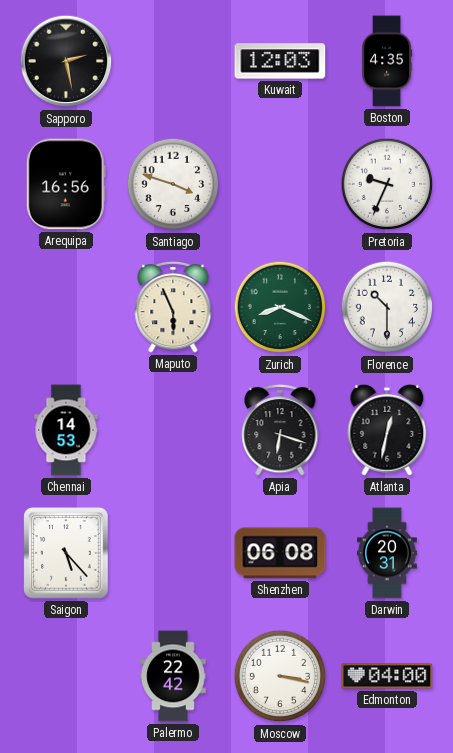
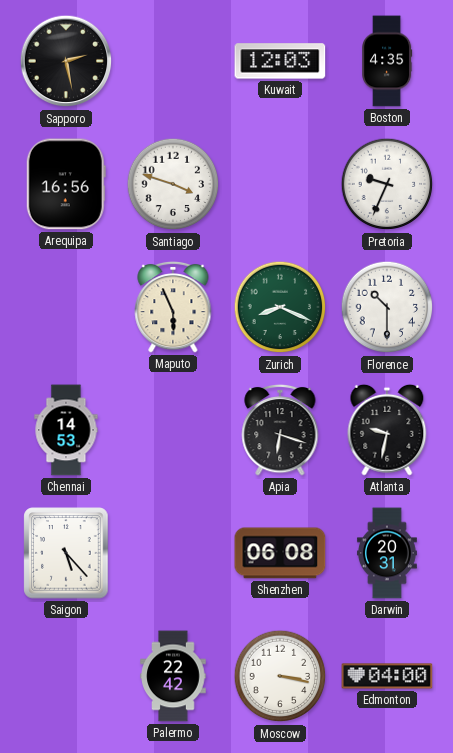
Atlanta: 12:32 -> 9:32
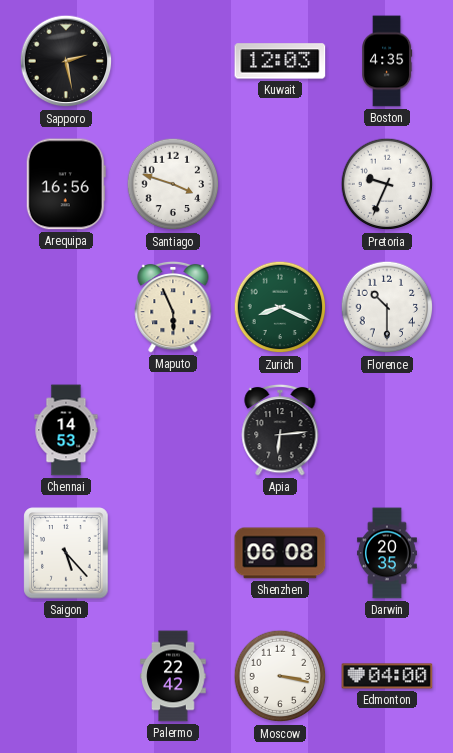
Apia: 6:18 -> 6:14
Atlanta: 9:32 -> none
Darwin: 20:31 -> 20:35
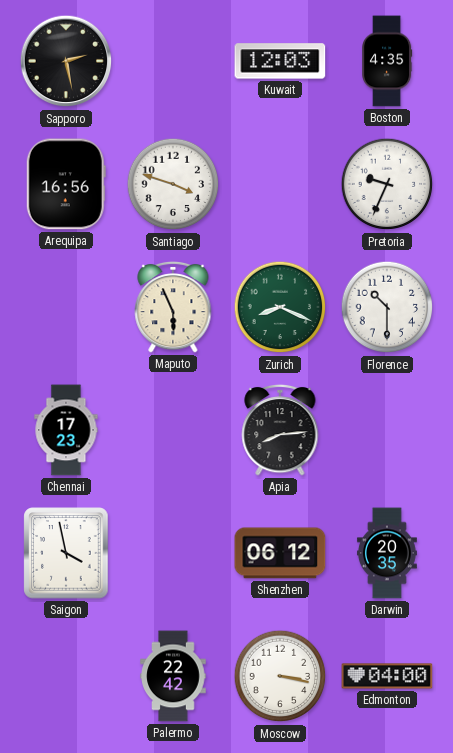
Chennai: 14:53 -> 17:23
Apia: 6:14 -> 8:14
Saigon: 5:23 -> 3:58
Shenzhen: 06:08 -> 06:12
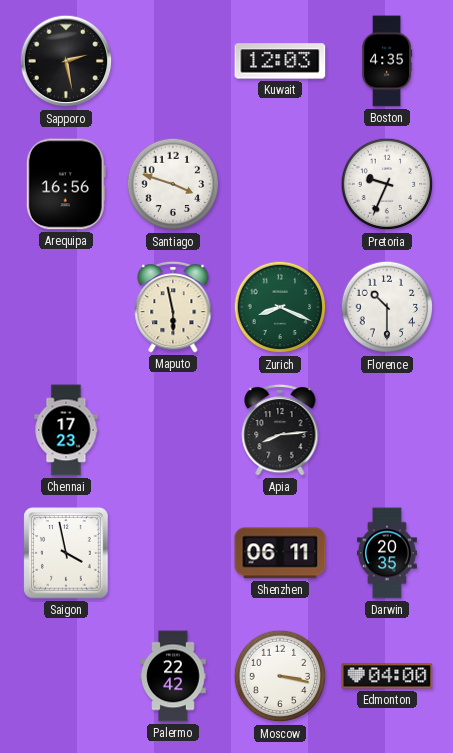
Maputo: 5:56 -> 5:58
Shenzhen: 06:12 -> 06:11
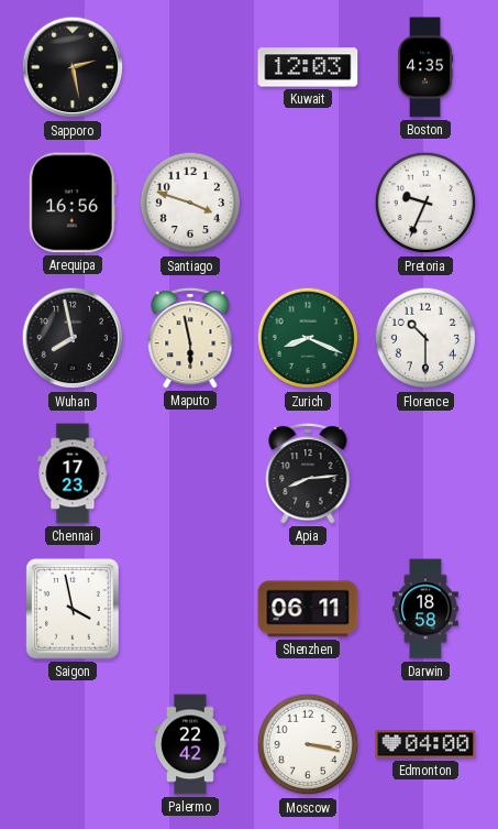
Wuhan: none -> 7:58
Darwin: 20:35 -> 18:58
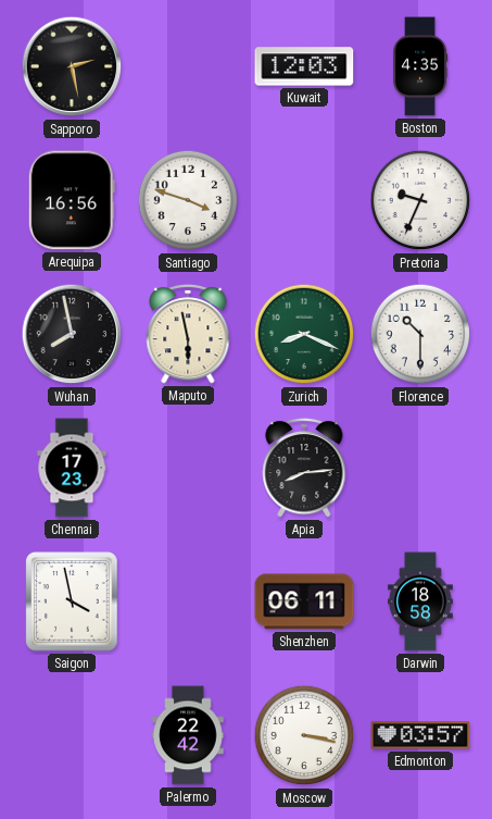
Edmonton: 04:00 -> 03:57
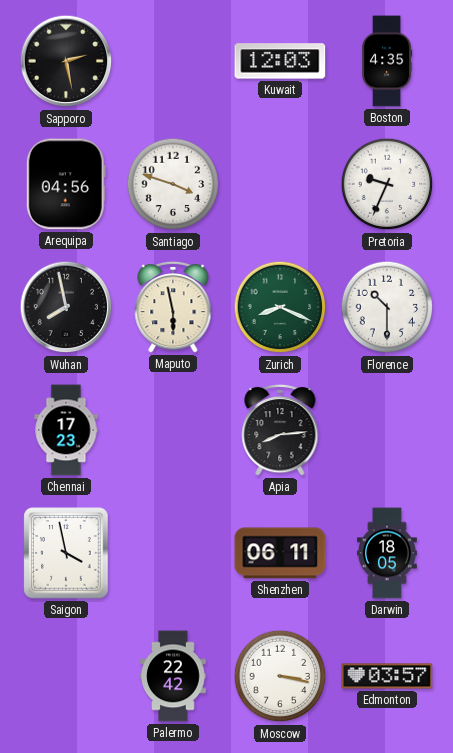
Arequipa: 16:56 -> 04:56
Darwin: 18:58 -> 18:05
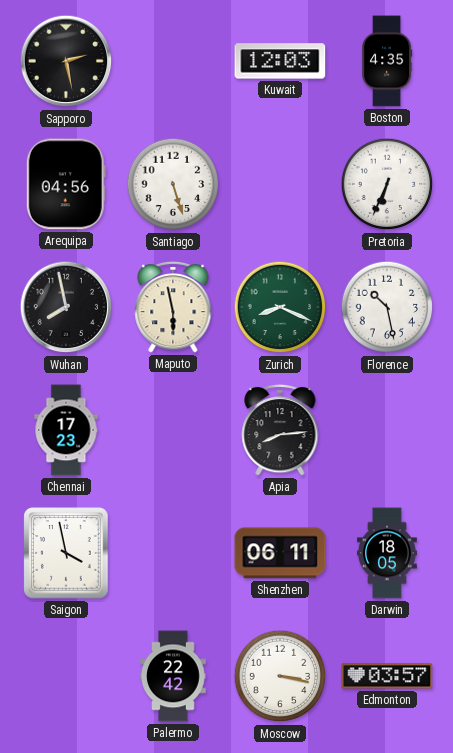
Santiago: 3:48 -> 5:27
Pretoria: 9:34 -> 6:34
Florence: 10:30 -> 10:28
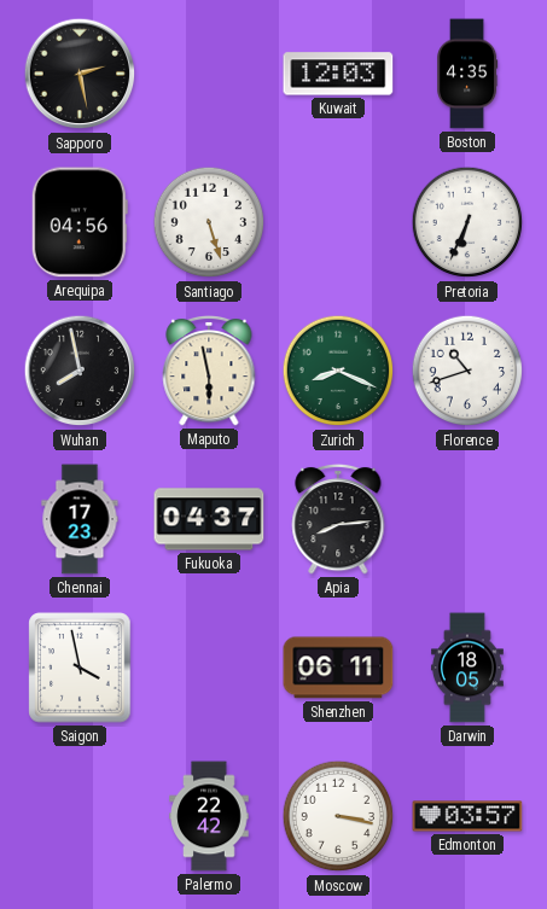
Florence: 10:28 -> 10:42
Fukuoka: none -> 04:37
